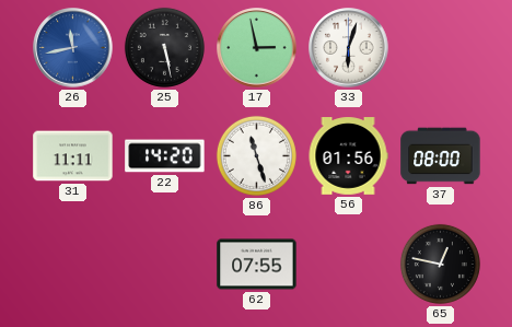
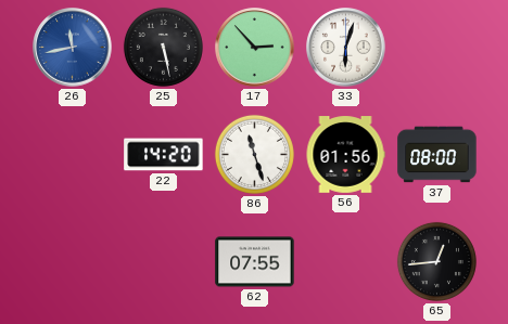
17: 2:58 -> 2:53
31: 11:11 -> none
65: 12:47 -> 12:44
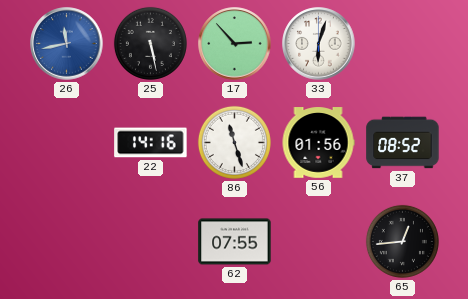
22: 14:20 -> 14:16
37: 08:00 -> 08:52
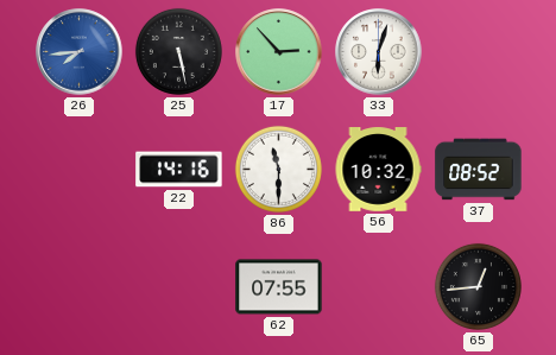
26: 11:43 -> 7:44
86: 11:27 -> 11:30
56: 01:56 -> 10:32
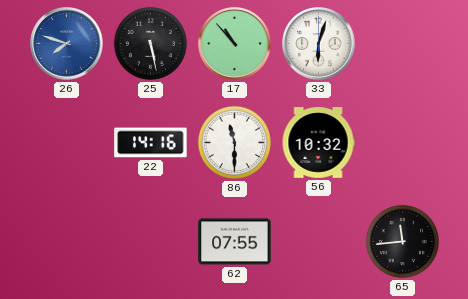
26: 7:44 -> 7:48
17: 2:53 -> 10:53
37: 08:52 -> none
65: 12:44 -> 11:44
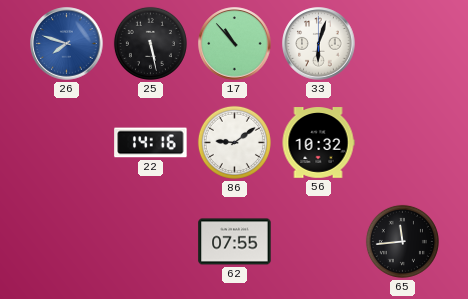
86: 11:30 -> 9:09
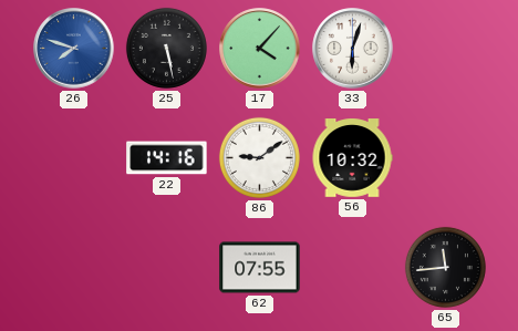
17: 10:53 -> 4:07
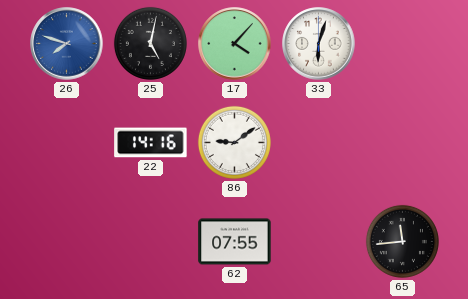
25: 5:28 -> 5:02
56: 10:32 -> none
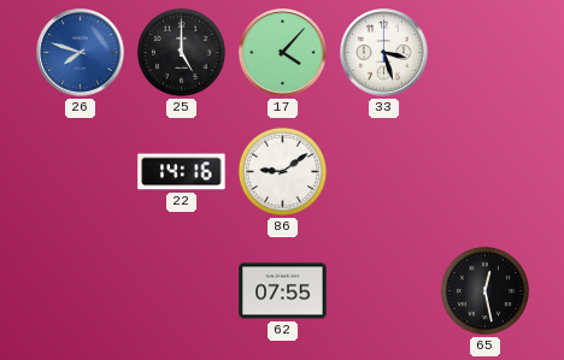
25: 5:02 -> 5:00
33: 6:03 -> 3:27
65: 11:44 -> 12:28
